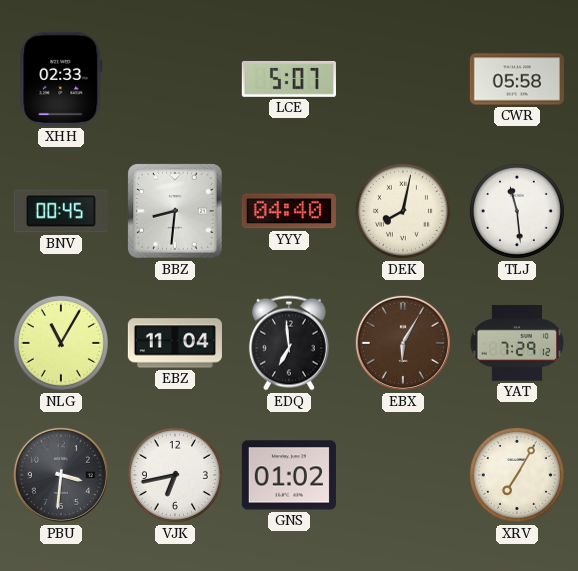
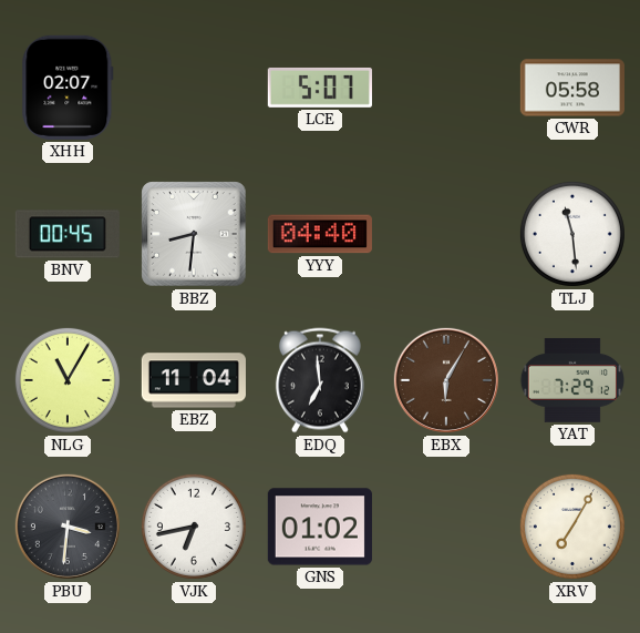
XHH: 02:33 -> 02:07
DEK: 8:02 -> none
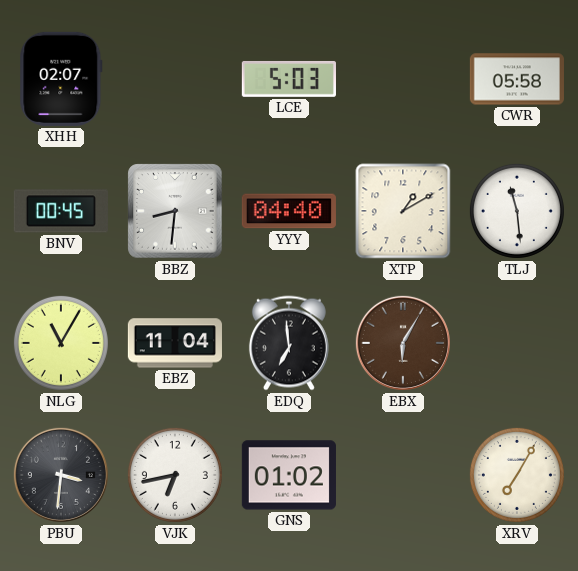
LCE: 5:07 -> 5:03
XTP: none -> 1:10
YAT: 7:29 -> none
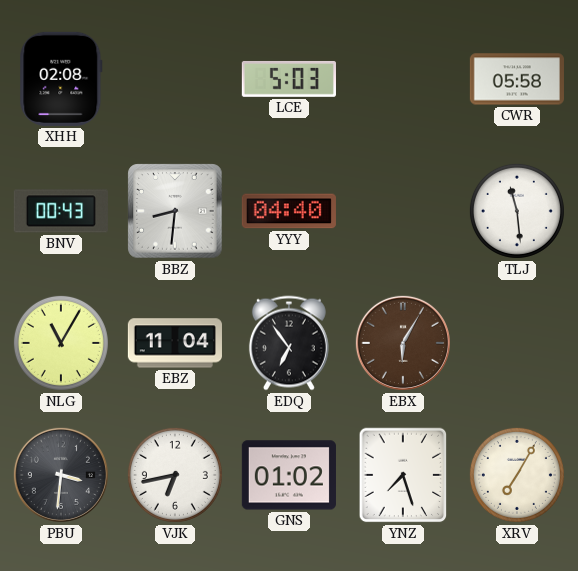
XHH: 02:07 -> 02:08
BNV: 00:45 -> 00:43
XTP: 1:10 -> none
EDQ: 6:59 -> 6:54
YNZ: none -> 7:27
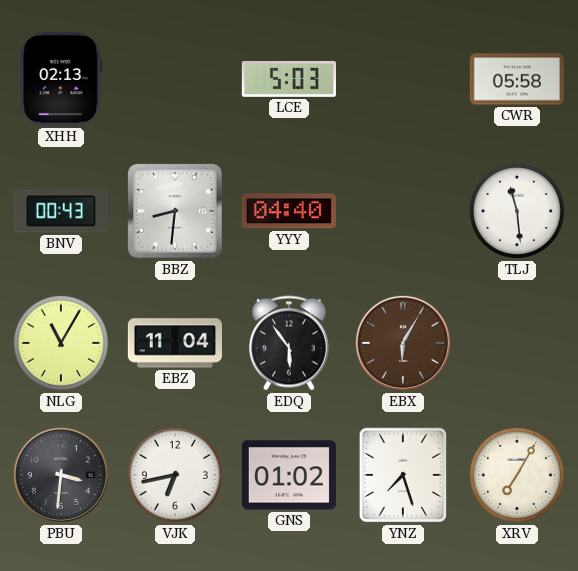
XHH: 02:08 -> 02:13
EDQ: 6:54 -> 5:54
